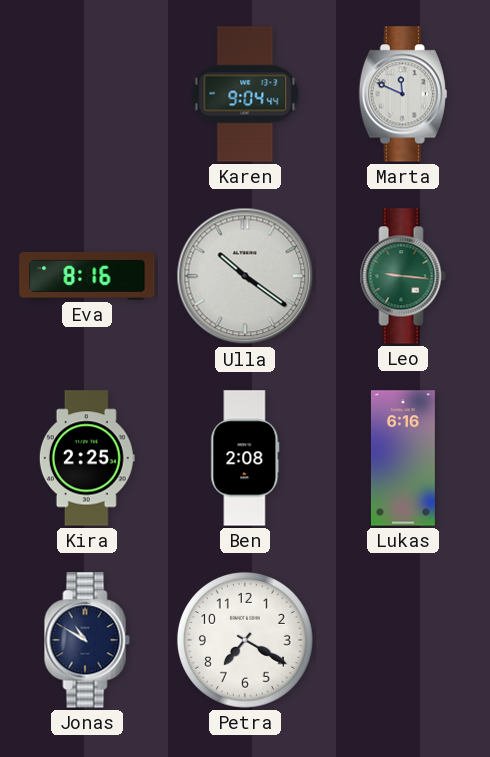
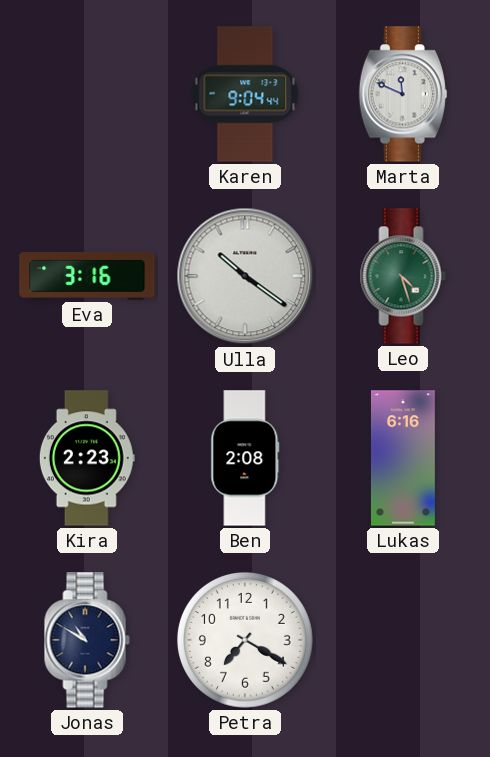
Eva: 8:16 -> 3:16
Leo: 9:16 -> 4:27
Kira: 2:25 -> 2:23
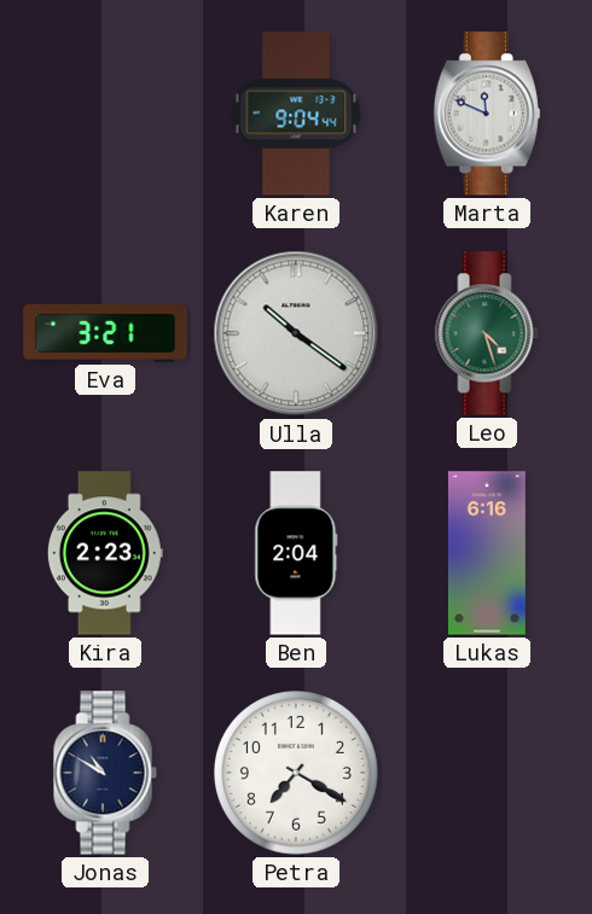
Eva: 3:16 -> 3:21
Ben: 2:08 -> 2:04
